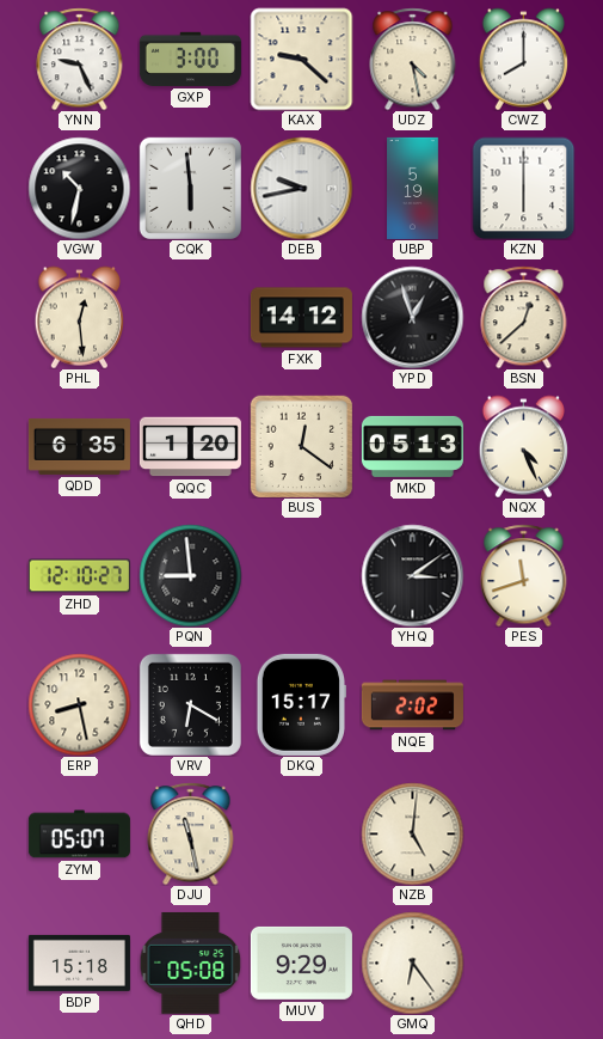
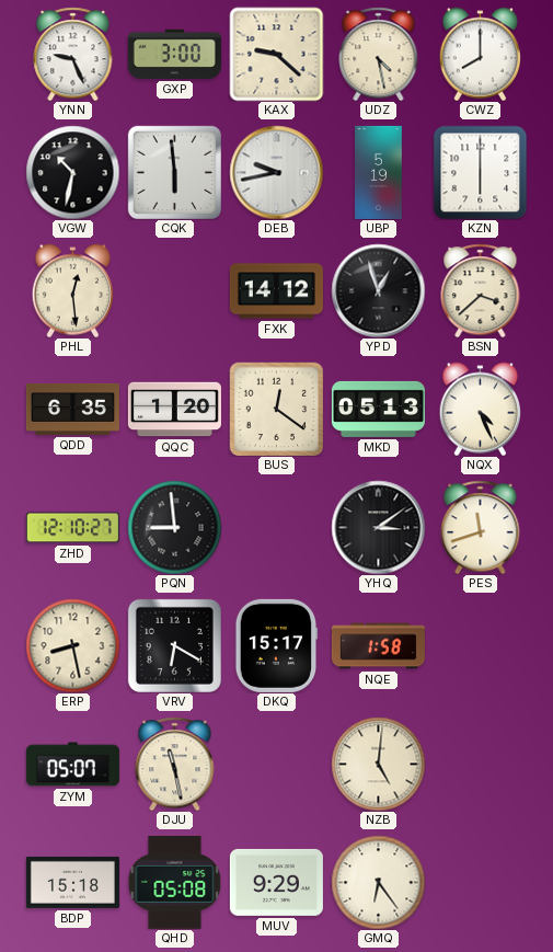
BSN: 12:38 -> 3:38
NQE: 2:02 -> 1:58
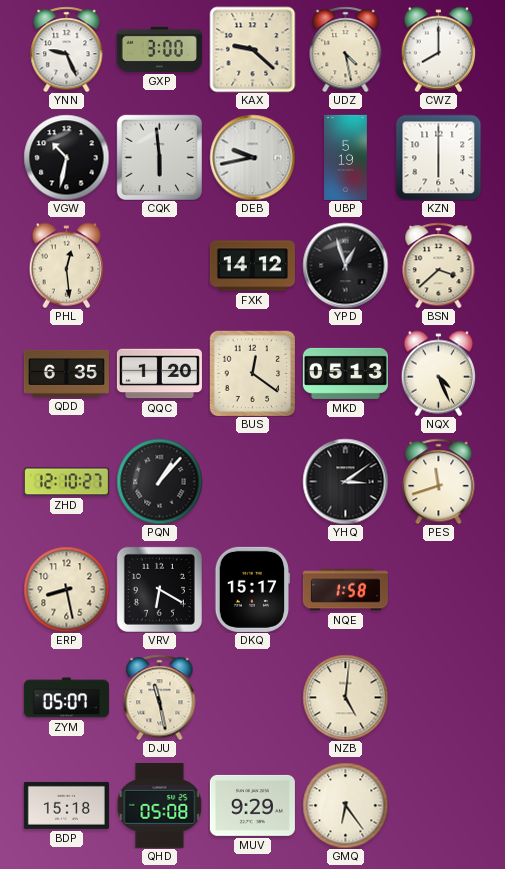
PQN: 8:59 -> 1:07
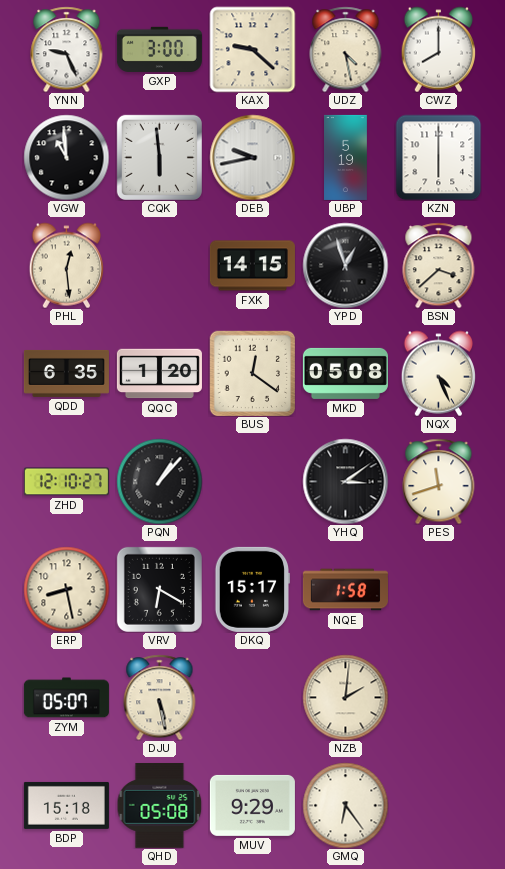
VGW: 10:32 -> 10:59
FXK: 14:12 -> 14:15
MKD: 05:13 -> 05:08
DJU: 11:28 -> 5:28
NZB: 5:01 -> 2:01
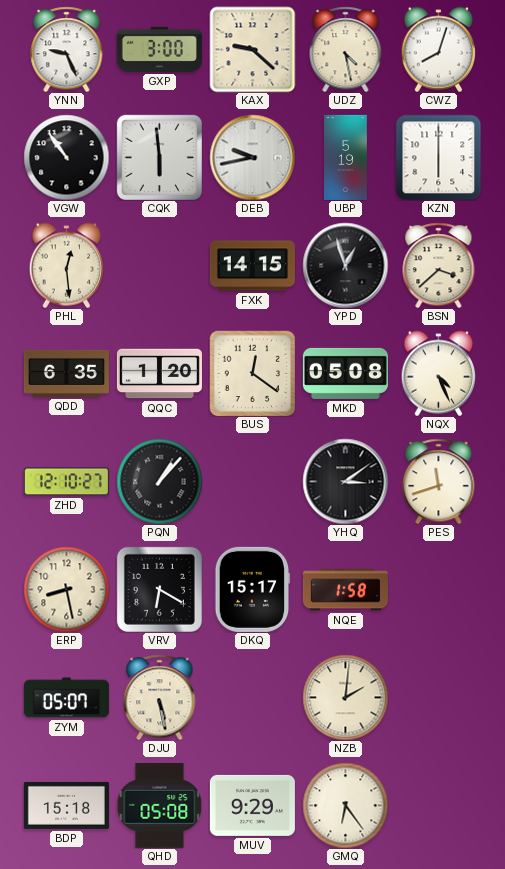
CWZ: 8:00 -> 8:03
VGW: 10:59 -> 10:54
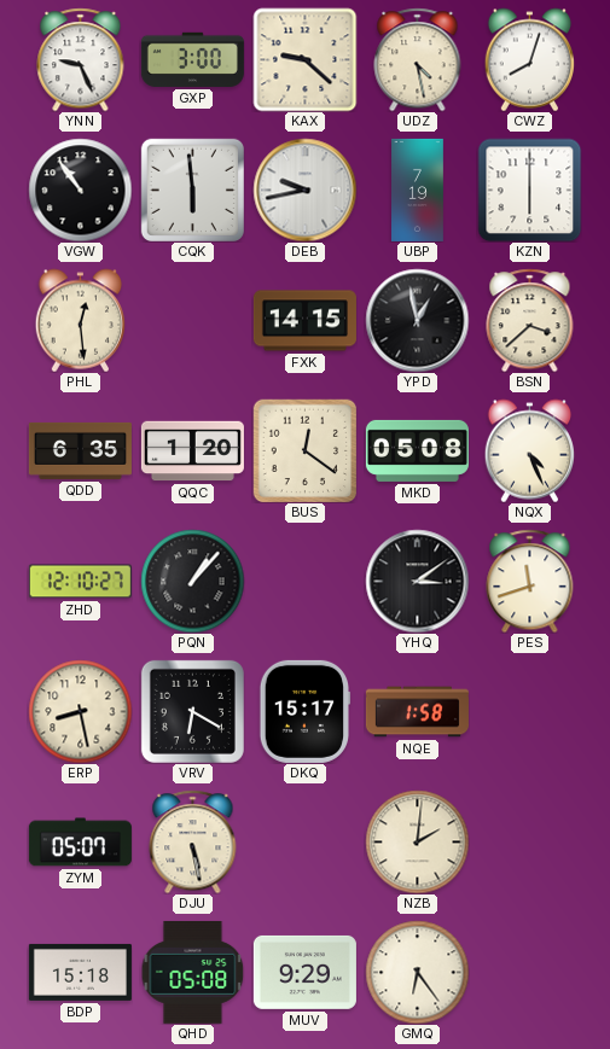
UBP: 5:19 -> 7:19
YPD: 12:57 -> 12:58
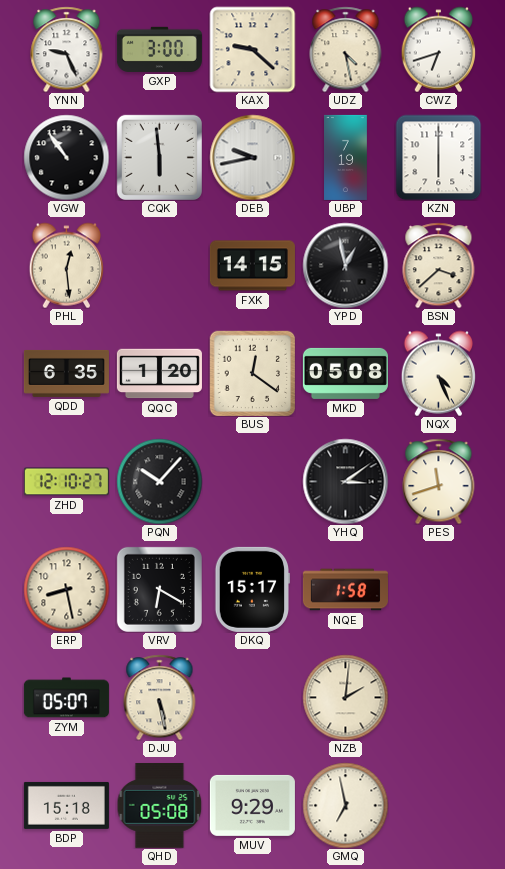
CWZ: 8:03 -> 6:42
PQN: 1:07 -> 10:07
GMQ: 6:24 -> 6:58
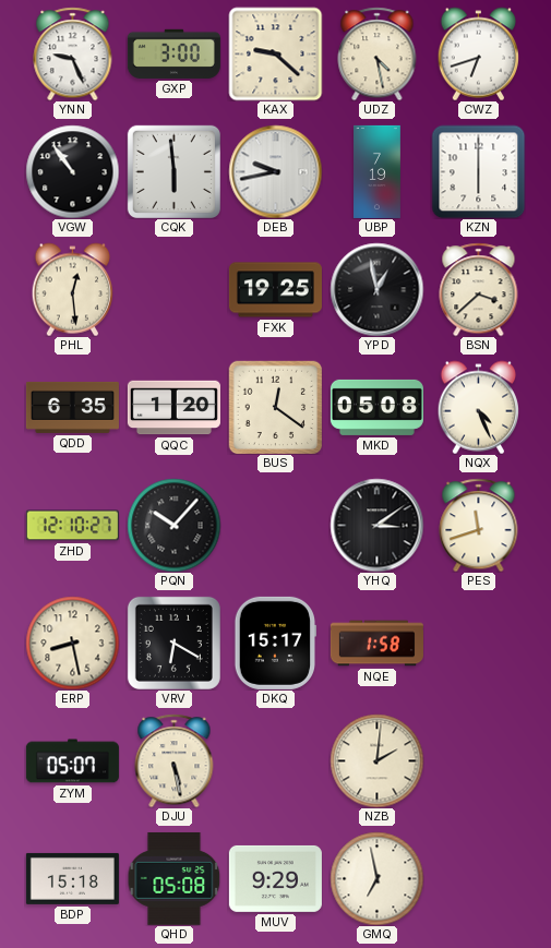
FXK: 14:15 -> 19:25
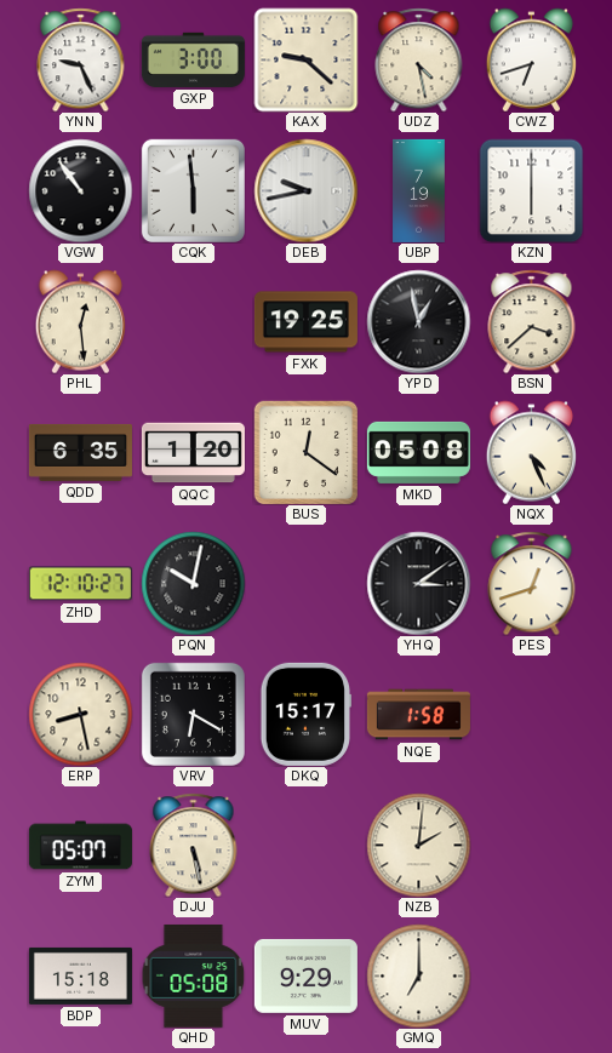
PQN: 10:07 -> 10:02
PES: 11:42 -> 12:42
GMQ: 6:58 -> 7:00
